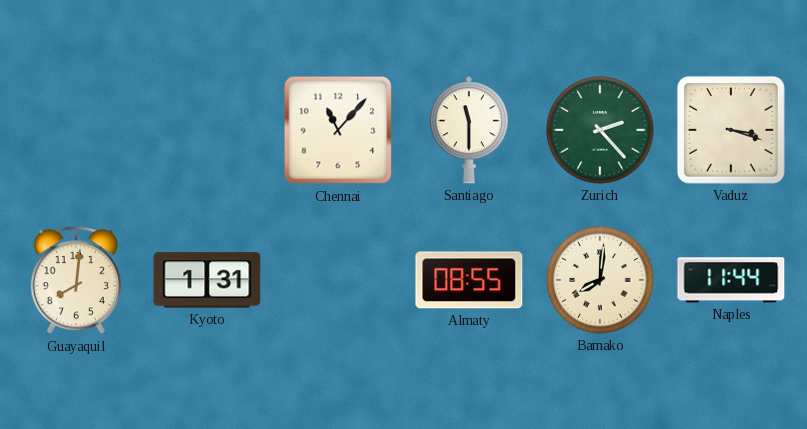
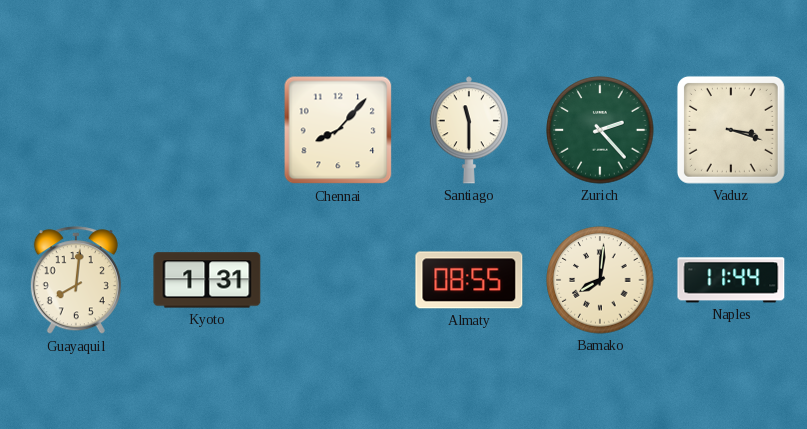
Chennai: 11:07 -> 8:07
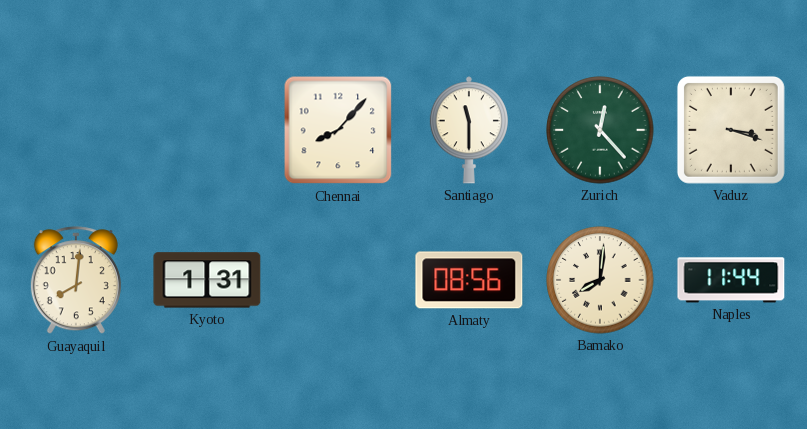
Zurich: 2:23 -> 12:23
Almaty: 08:55 -> 08:56
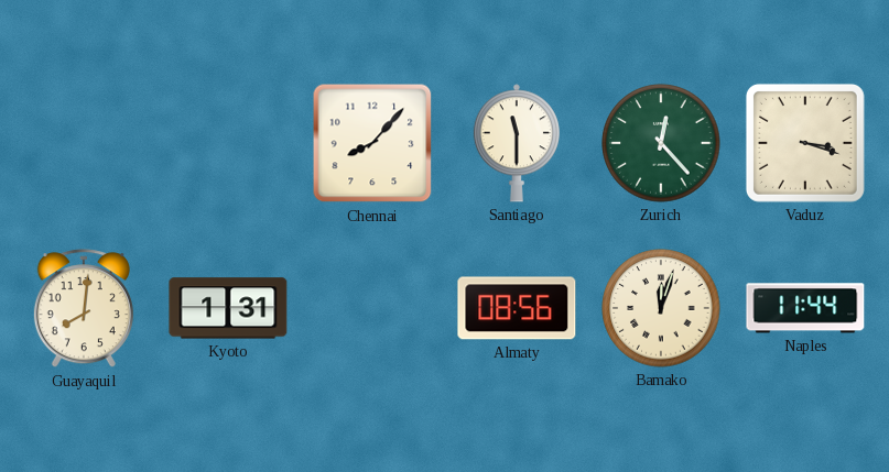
Bamako: 8:01 -> 12:03
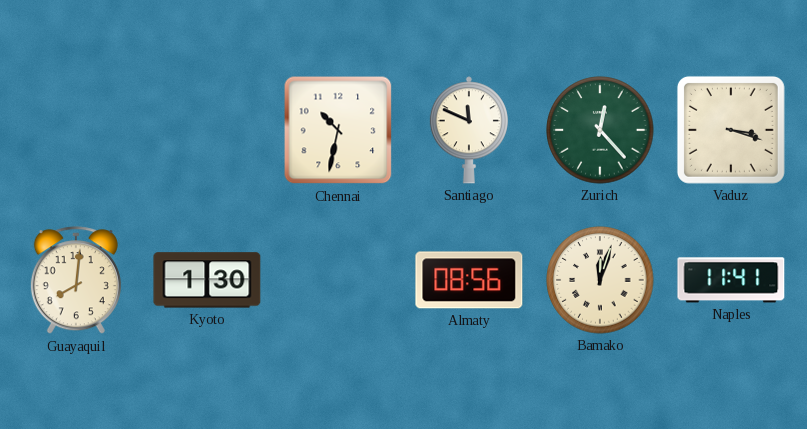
Chennai: 8:07 -> 10:32
Santiago: 11:30 -> 11:49
Kyoto: 1:31 -> 1:30
Naples: 11:44 -> 11:41
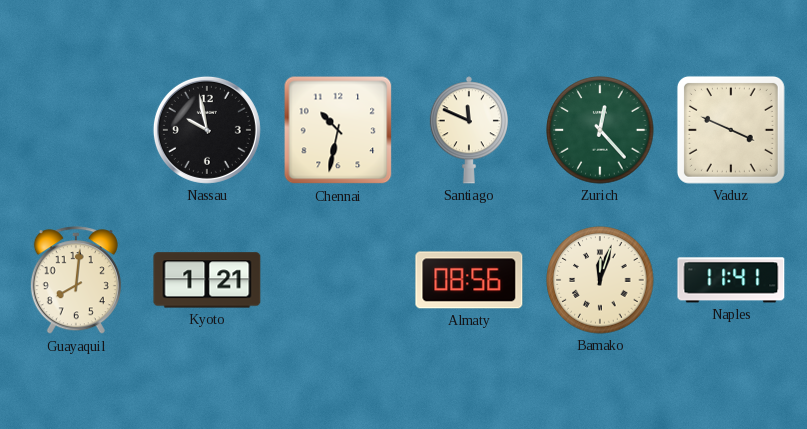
Nassau: none -> 9:58
Vaduz: 3:18 -> 3:49
Kyoto: 1:30 -> 1:21
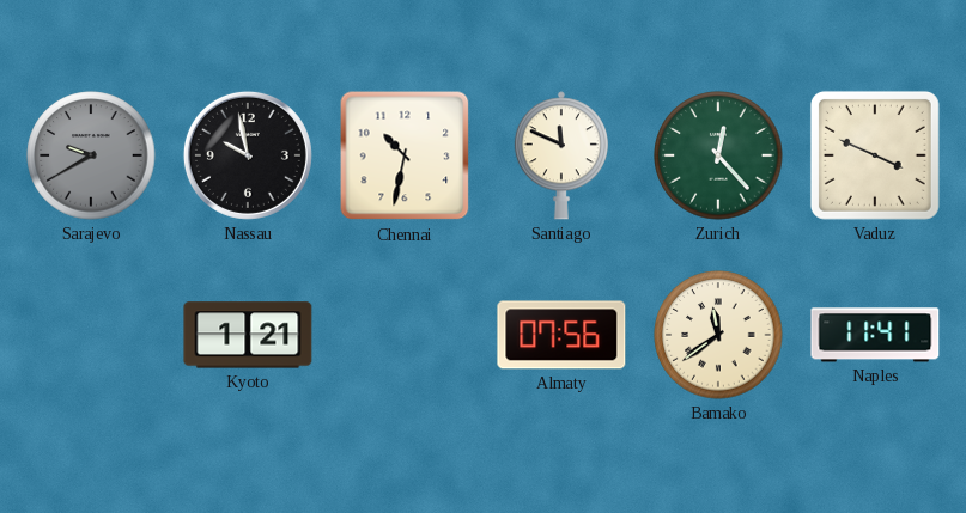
Sarajevo: none -> 9:40
Guayaquil: 8:01 -> none
Almaty: 08:56 -> 07:56
Bamako: 12:03 -> 11:39
